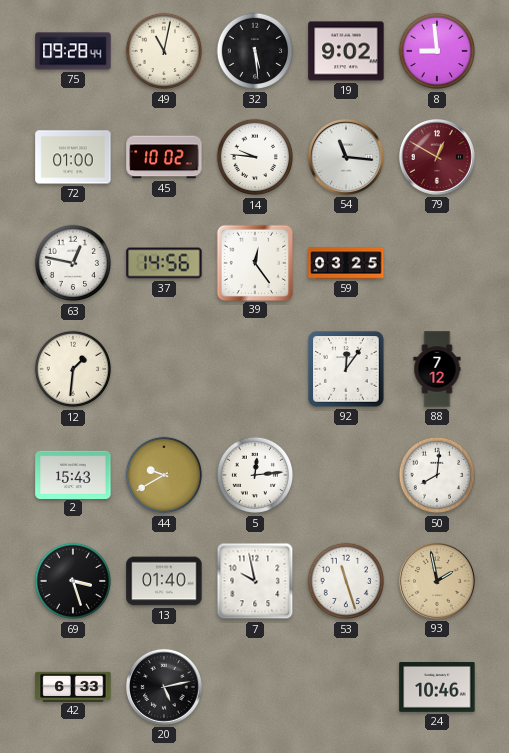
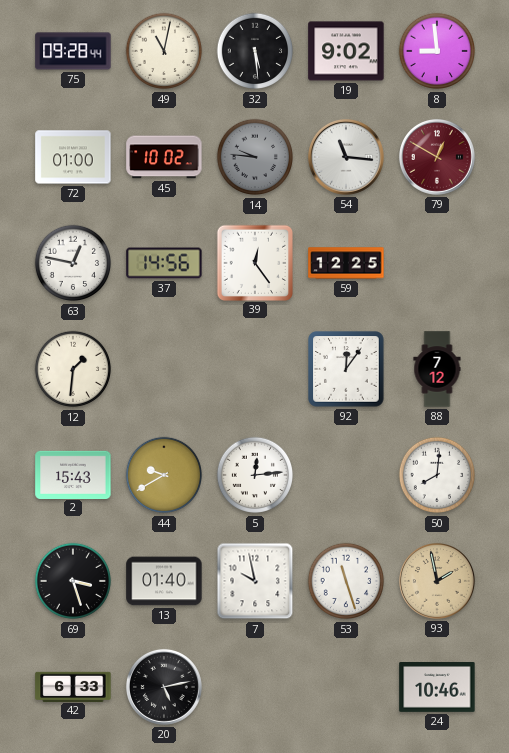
14 dial: white -> grey
59: 03:25 -> 12:25
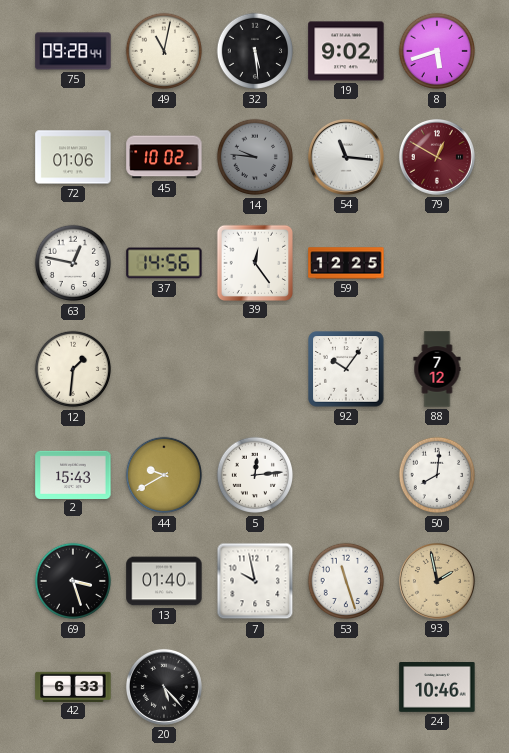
8: 8:59 -> 5:42
72: 01:00 -> 01:06
92: 12:06 -> 10:06
20: 5:13 -> 5:23
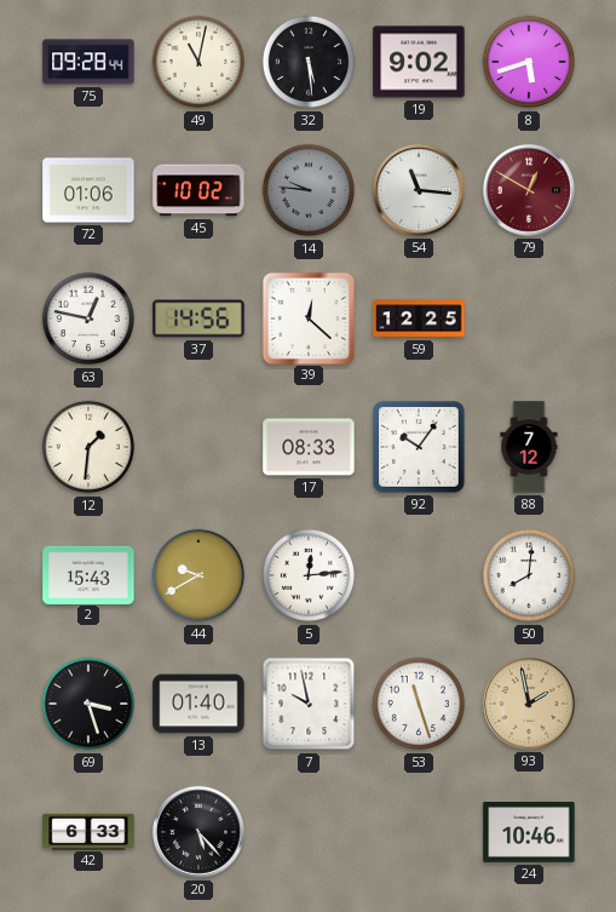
39: 12:24 -> 12:22
17: none -> 08:33
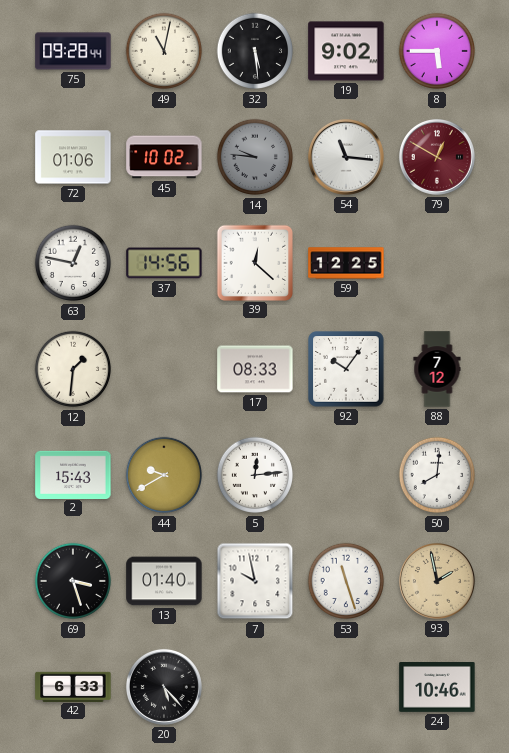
8: 5:42 -> 5:45
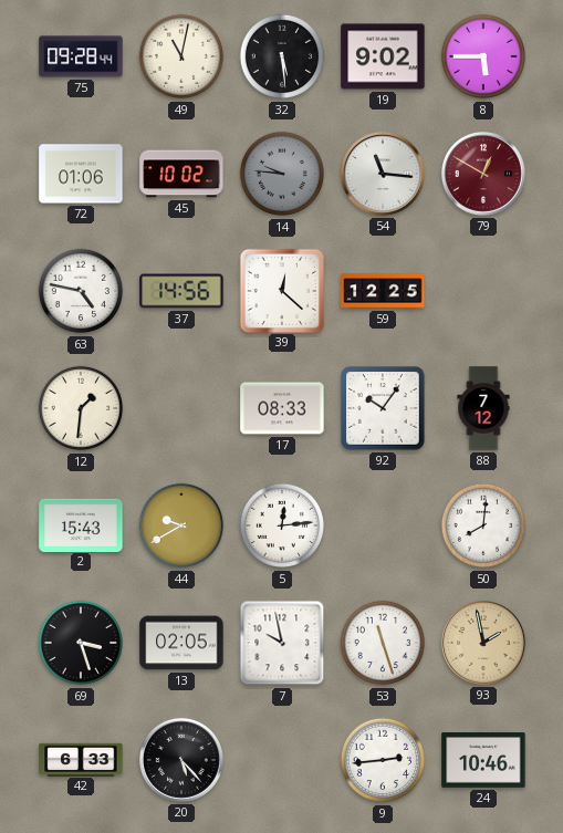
63: 12:47 -> 4:47
13: 01:40 -> 02:05
9: none -> 2:44
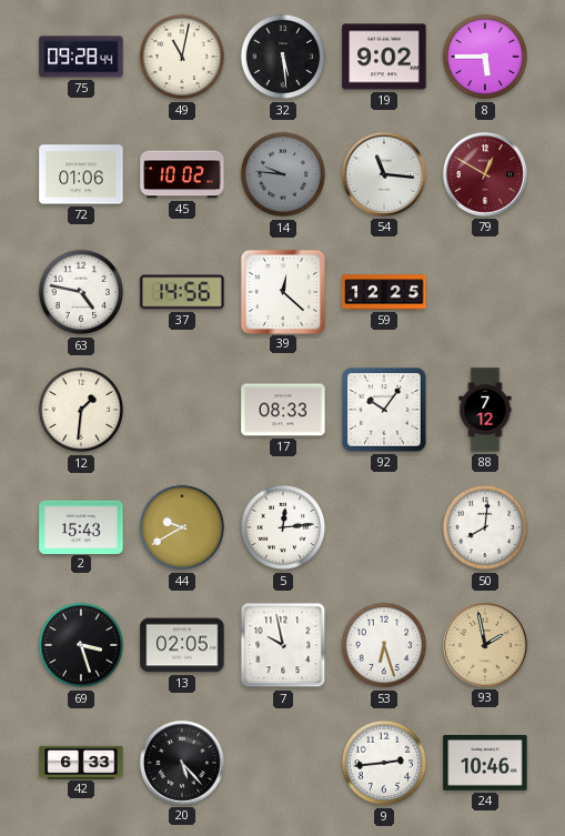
53: 11:27 -> 6:27
